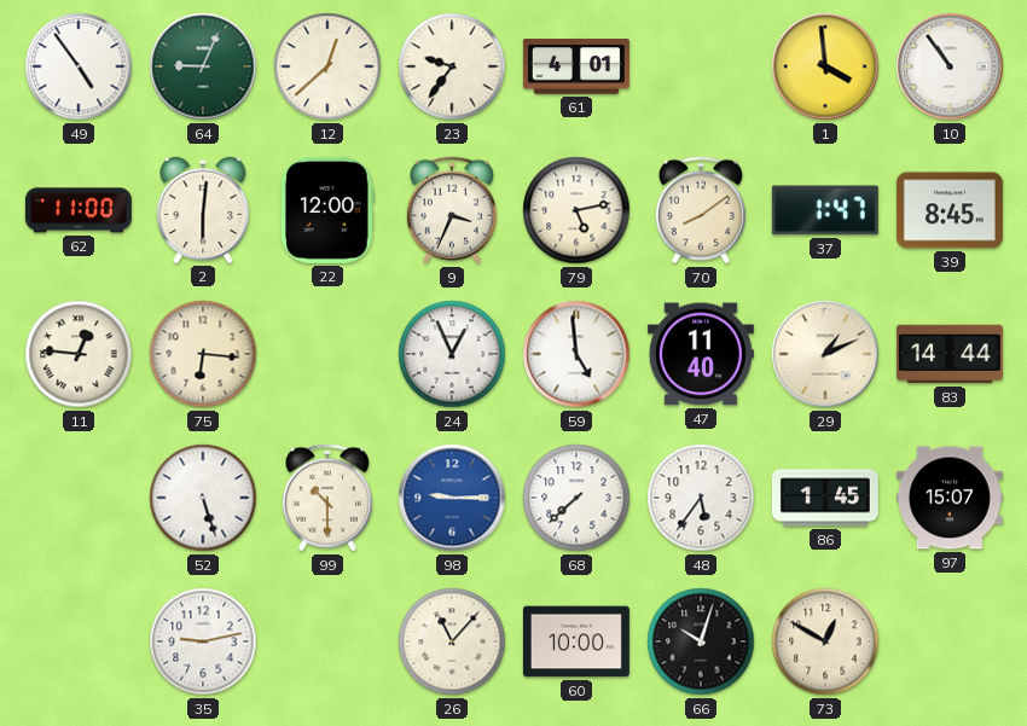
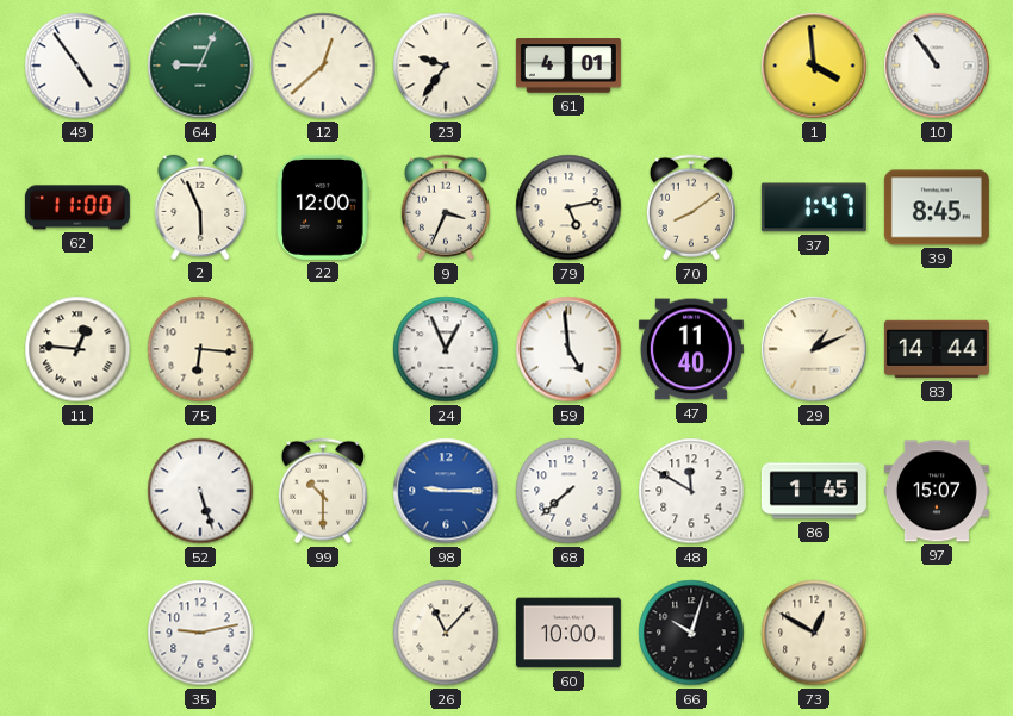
2: 6:01 -> 5:56
48: 5:36 -> 11:50
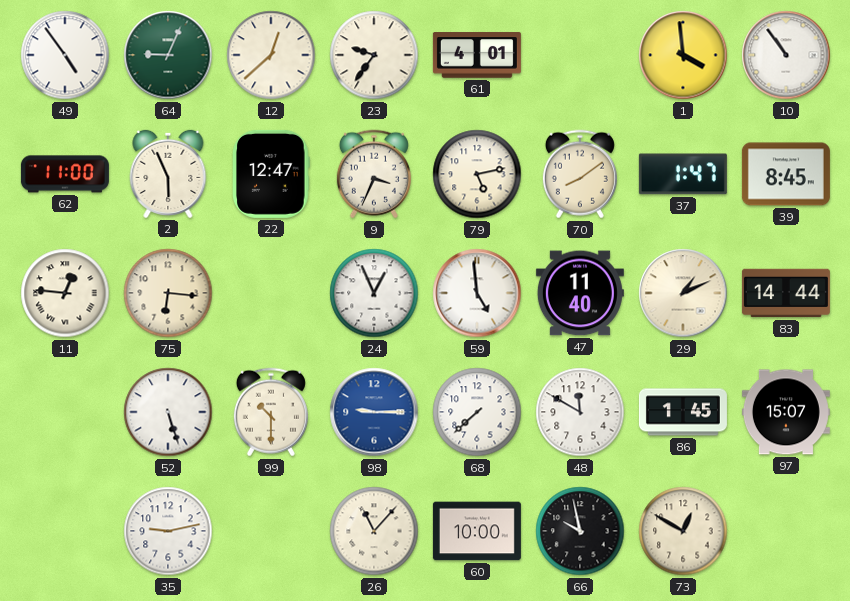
22: 12:00 -> 12:47
66: 10:03 -> 9:58
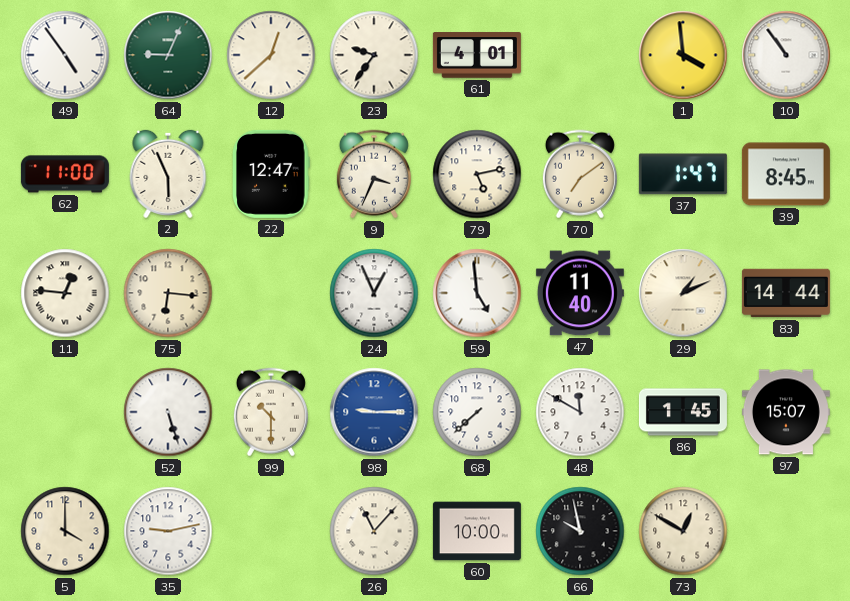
70: 8:09 -> 7:09
5: none -> 4:00
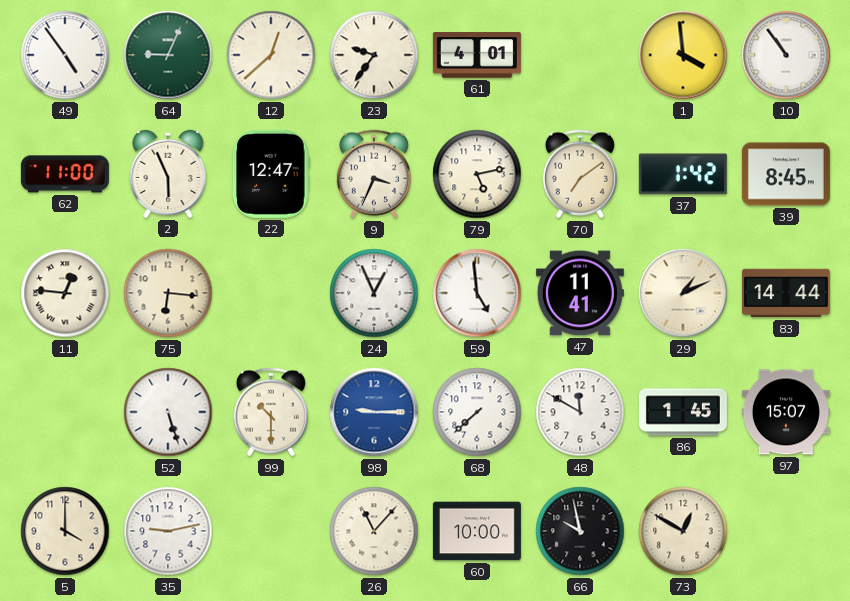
37: 1:47 -> 1:42
47: 11:40 -> 11:41
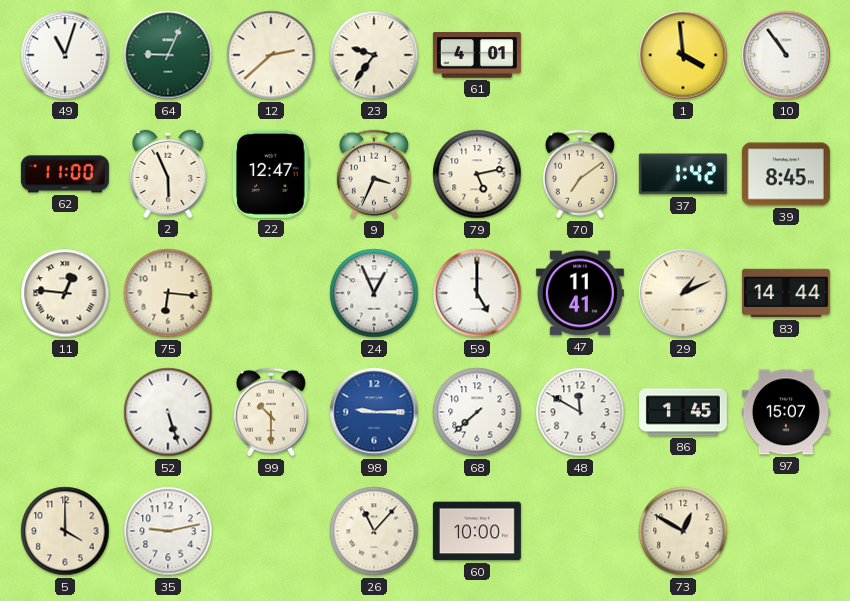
49: 4:54 -> 11:03
12: 12:38 -> 2:38
59: 4:59 -> 5:00
66: 9:58 -> none
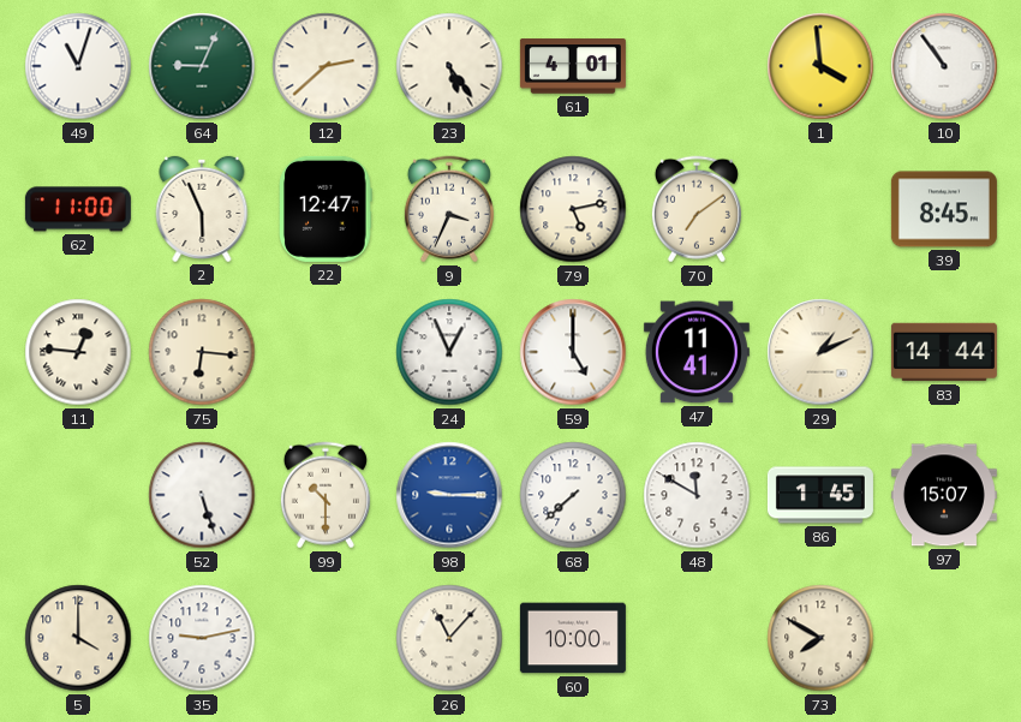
23: 9:36 -> 5:24
37: 1:42 -> none
73: 12:50 -> 7:50
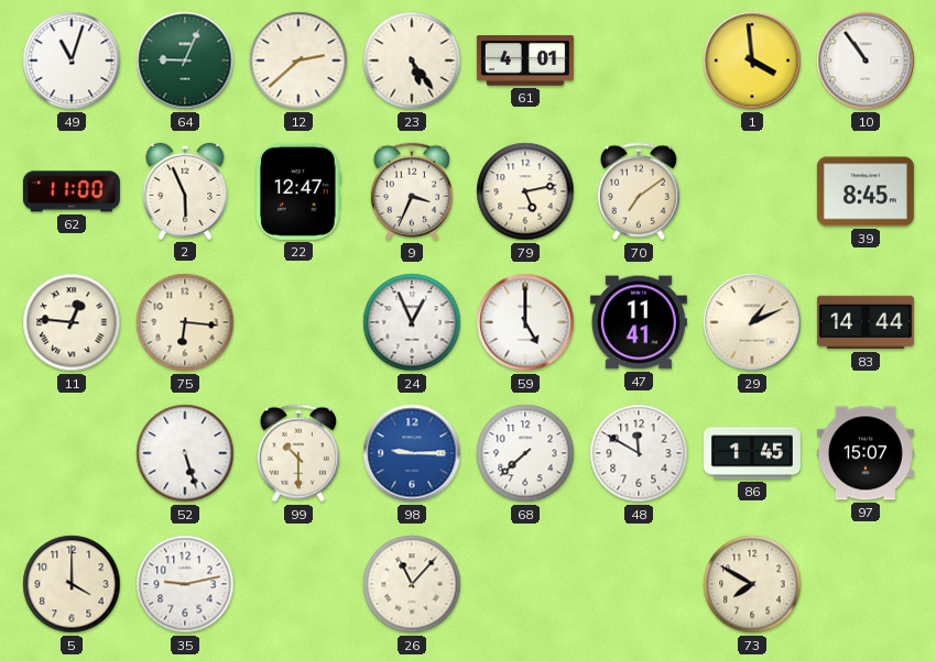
60: 10:00 -> none
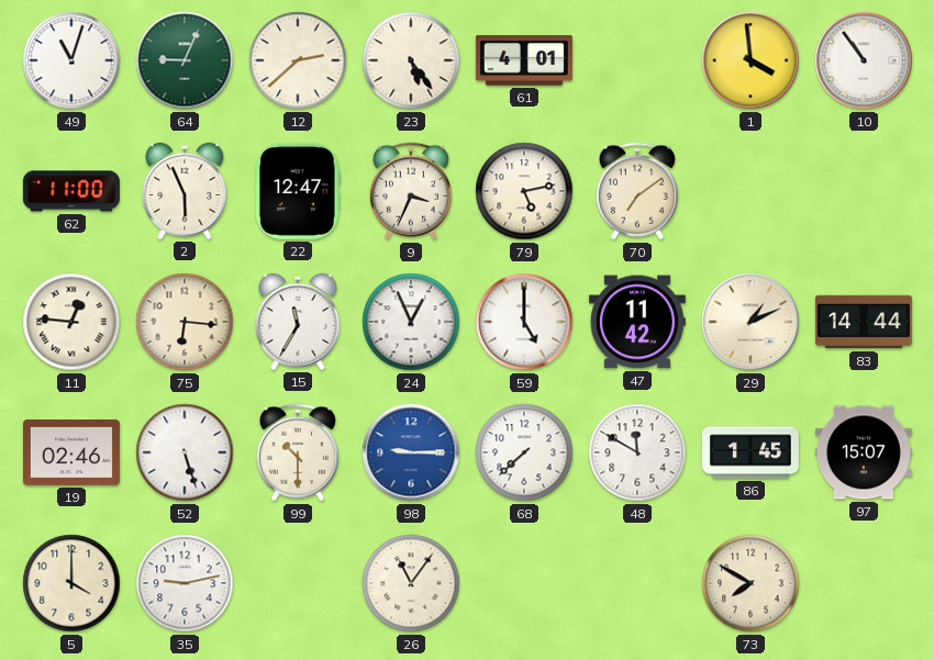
39: 8:45 -> none
15: none -> 11:35
47: 11:41 -> 11:42
19: none -> 02:46
26: 11:07 -> 11:06
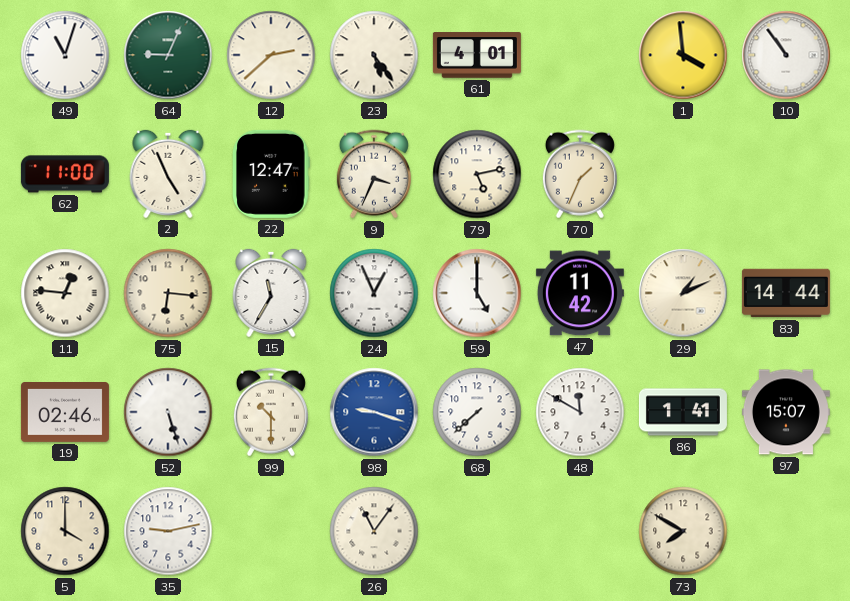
2: 5:56 -> 4:56
70: 7:09 -> 1:34
98: 9:15 -> 9:18
86: 1:45 -> 1:41
